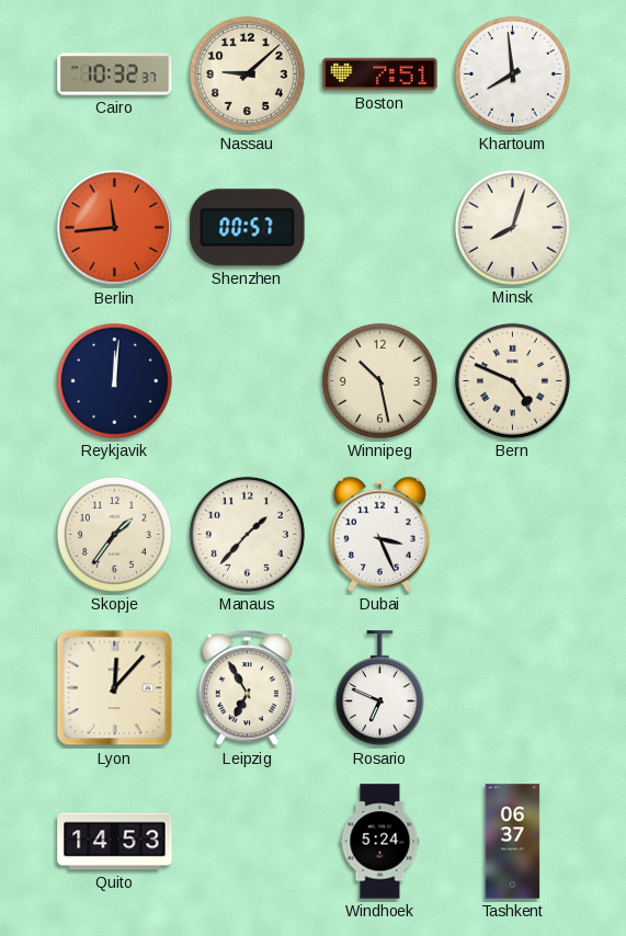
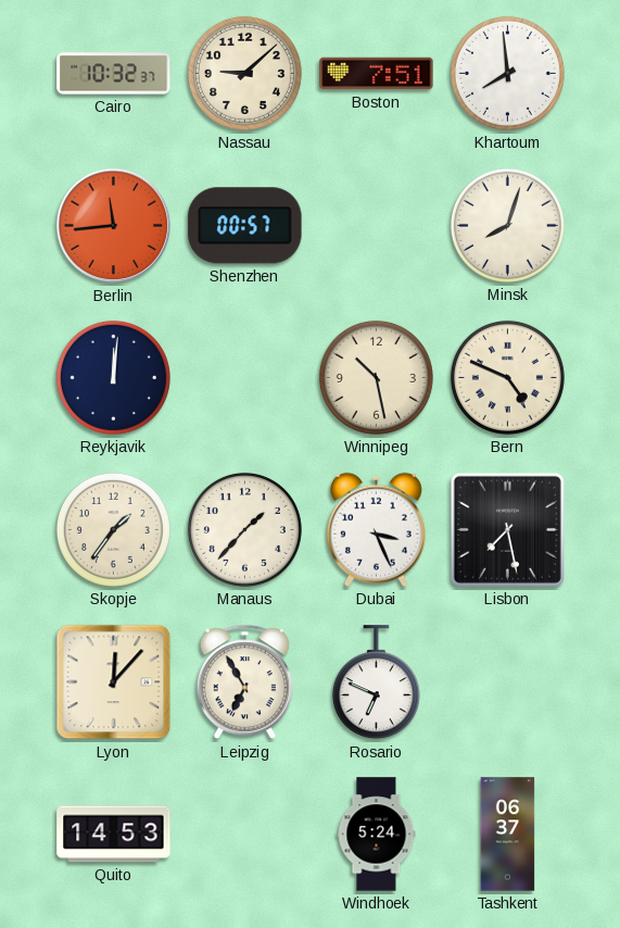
Lisbon: none -> 7:28
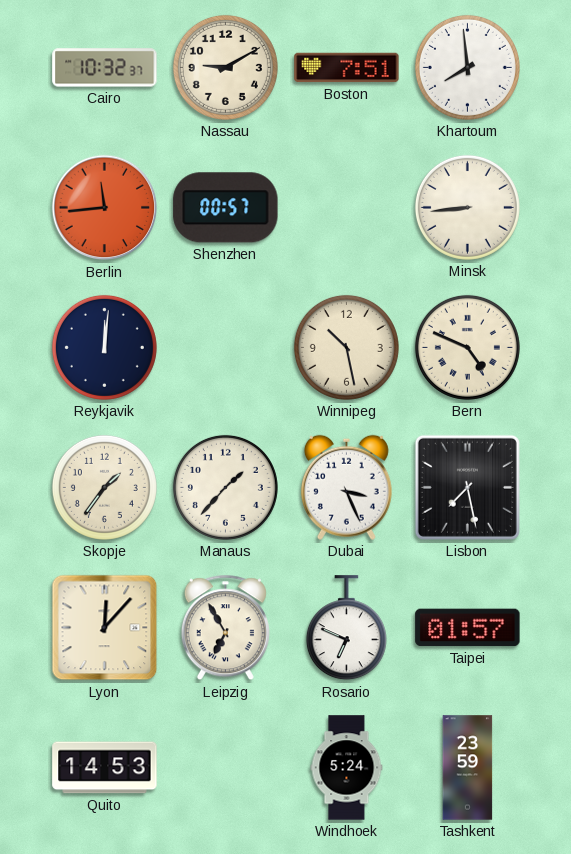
Nassau: 9:08 -> 9:10
Minsk: 8:03 -> 8:44
Taipei: none -> 01:57
Tashkent: 06:37 -> 23:59
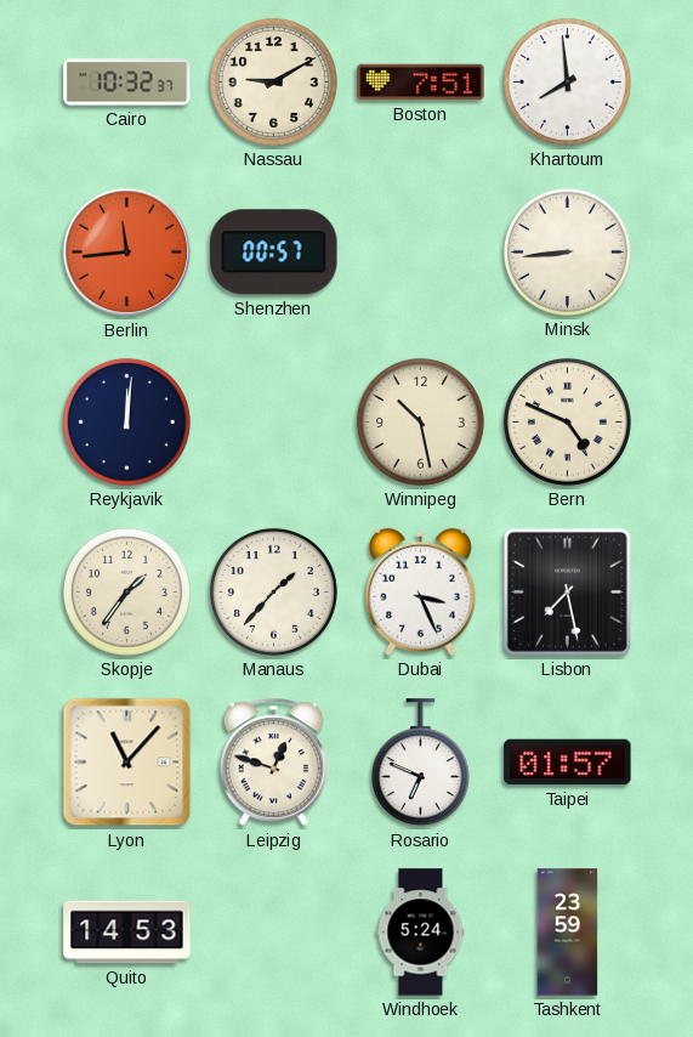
Lyon: 12:07 -> 11:07
Leipzig: 6:55 -> 12:48
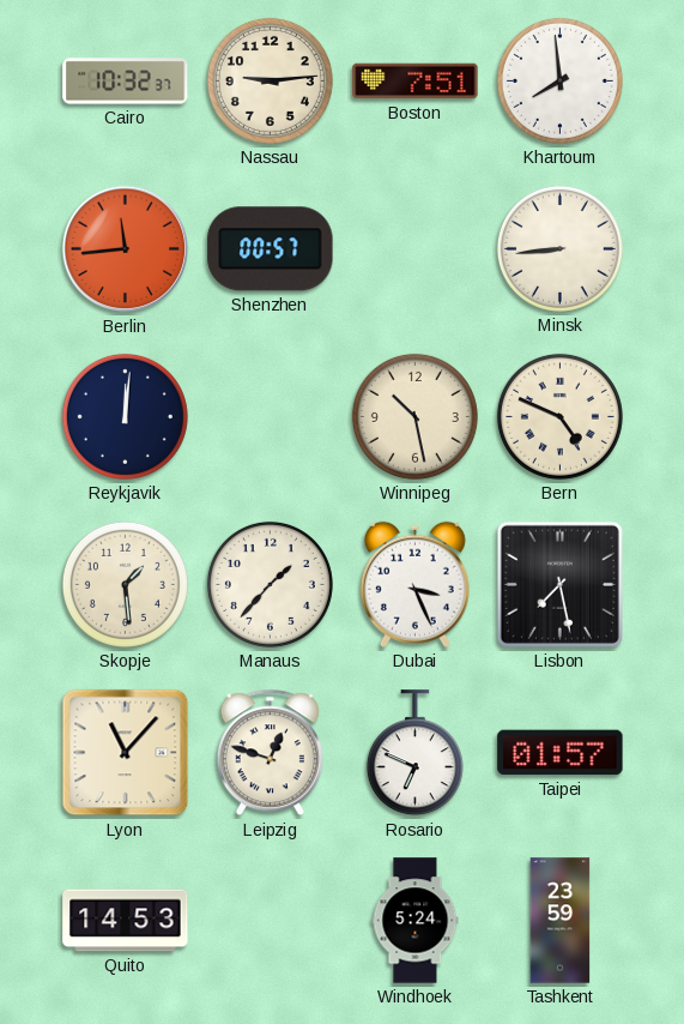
Nassau: 9:10 -> 9:14
Skopje: 1:36 -> 1:29
